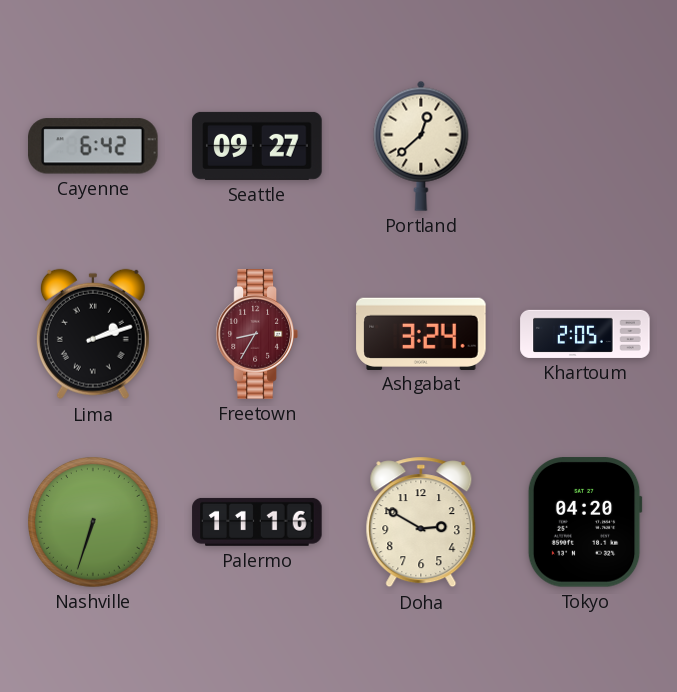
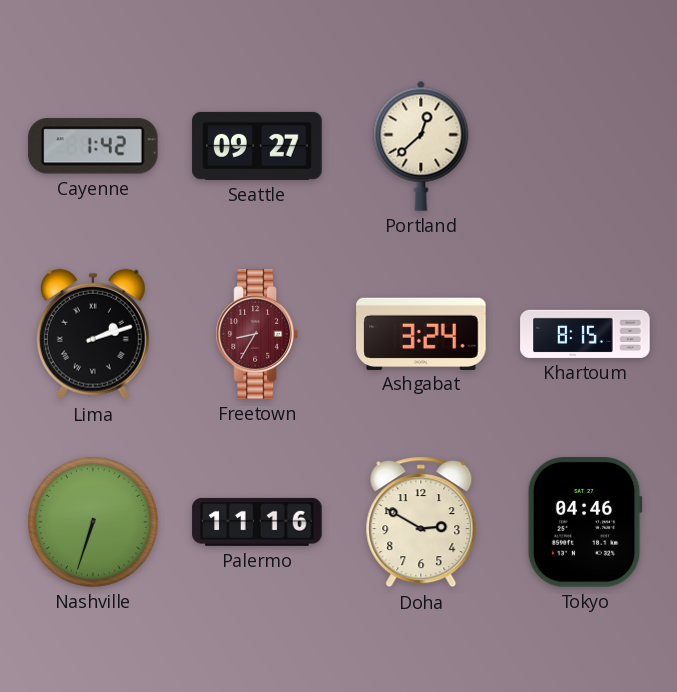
Cayenne: 6:42 -> 1:42
Khartoum: 2:05 -> 8:15
Tokyo: 04:20 -> 04:46
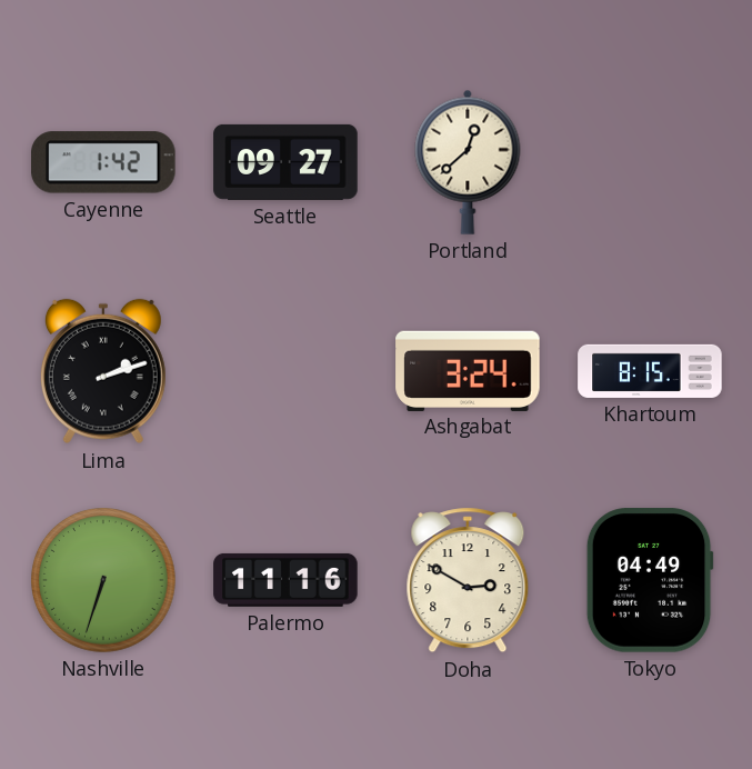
Freetown: 8:35 -> none
Tokyo: 04:46 -> 04:49
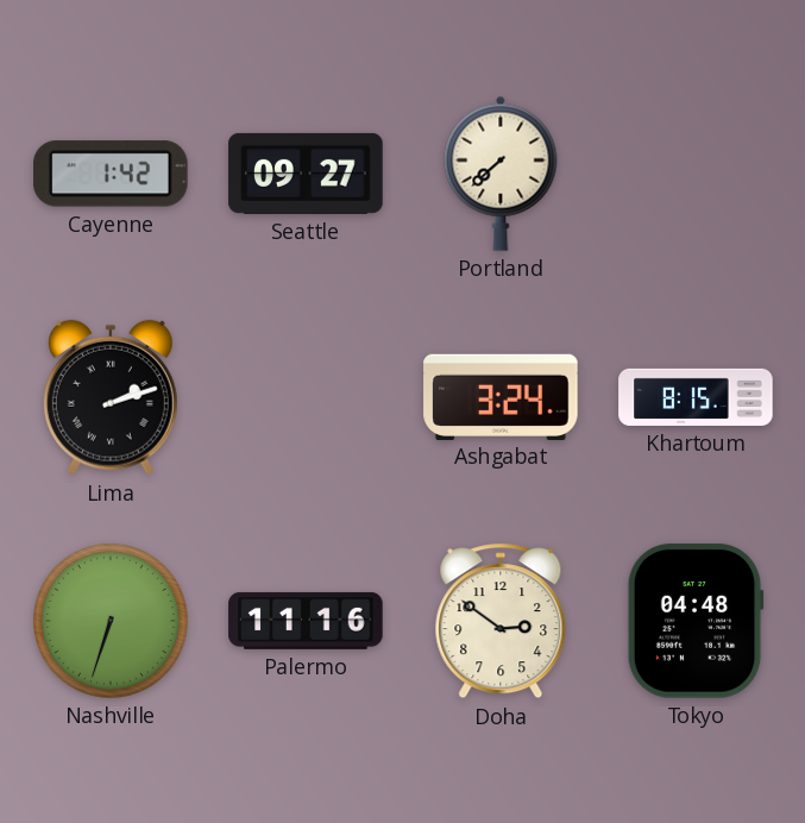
Portland: 12:38 -> 7:38
Doha: 2:50 -> 2:51
Tokyo: 04:49 -> 04:48
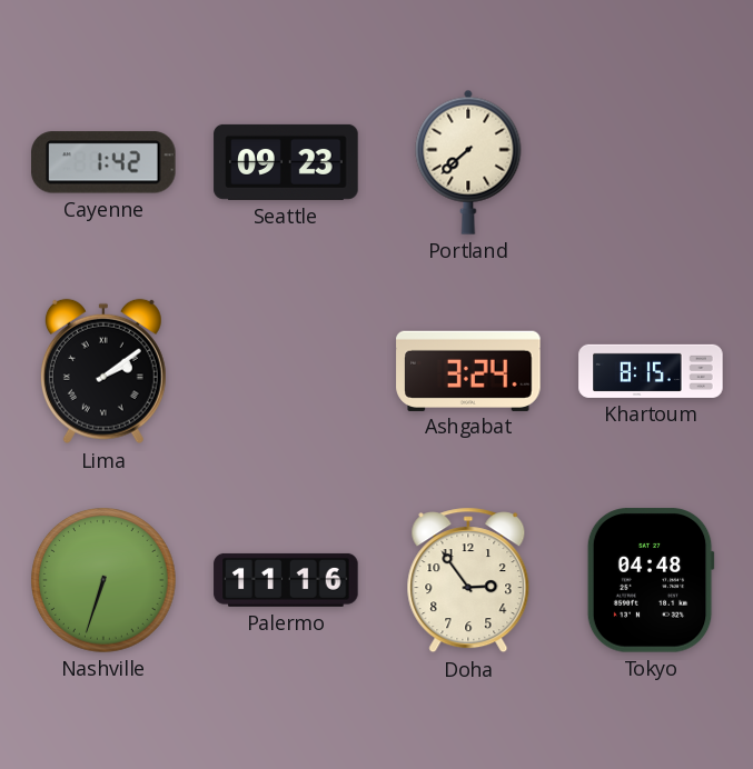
Seattle: 09:27 -> 09:23
Lima: 2:12 -> 2:09
Doha: 2:51 -> 2:54
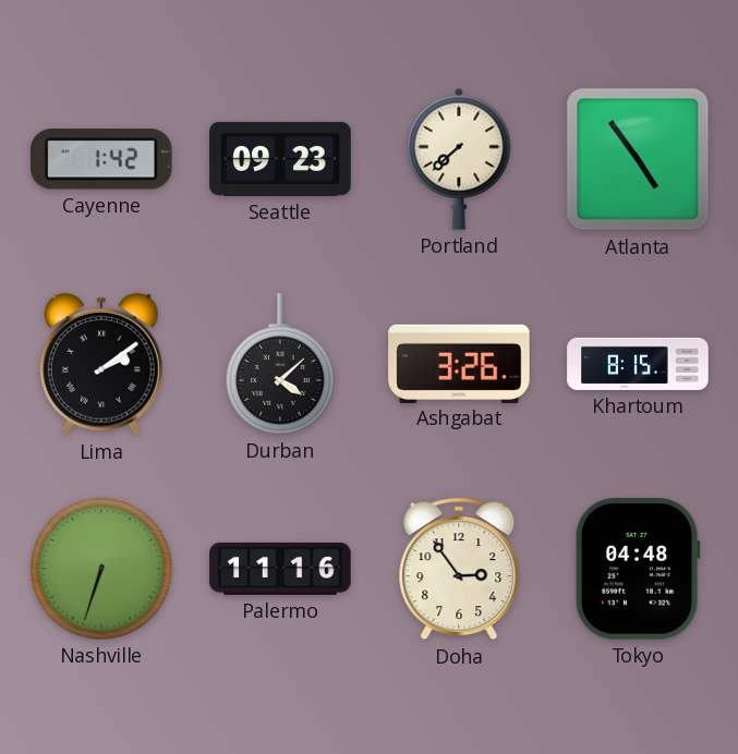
Atlanta: none -> 4:54
Durban: none -> 4:08
Ashgabat: 3:24 -> 3:26
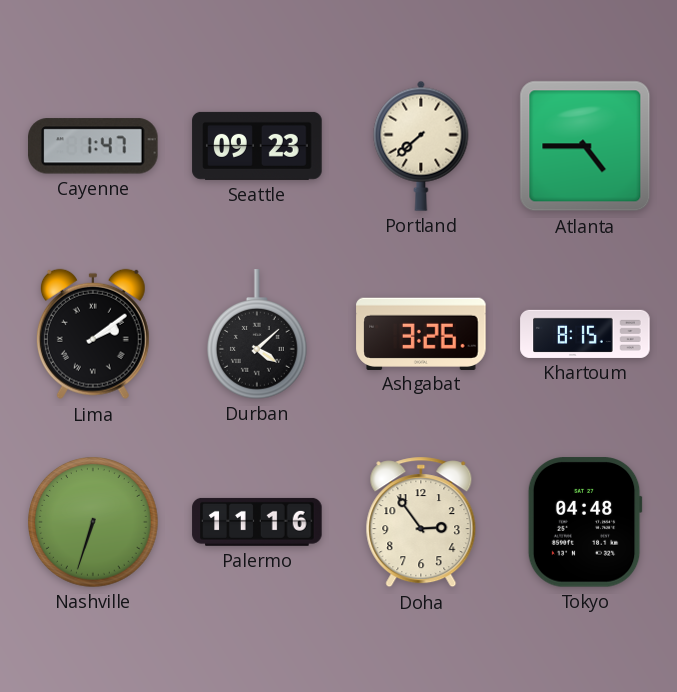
Cayenne: 1:42 -> 1:47
Atlanta: 4:54 -> 4:45
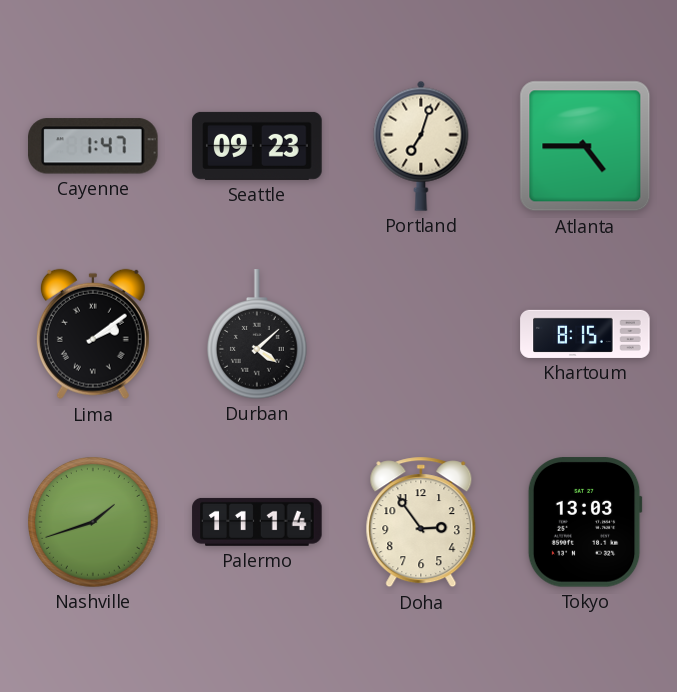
Portland: 7:38 -> 7:03
Ashgabat: 3:26 -> none
Nashville: 6:33 -> 1:42
Palermo: 11:16 -> 11:14
Tokyo: 04:48 -> 13:03
